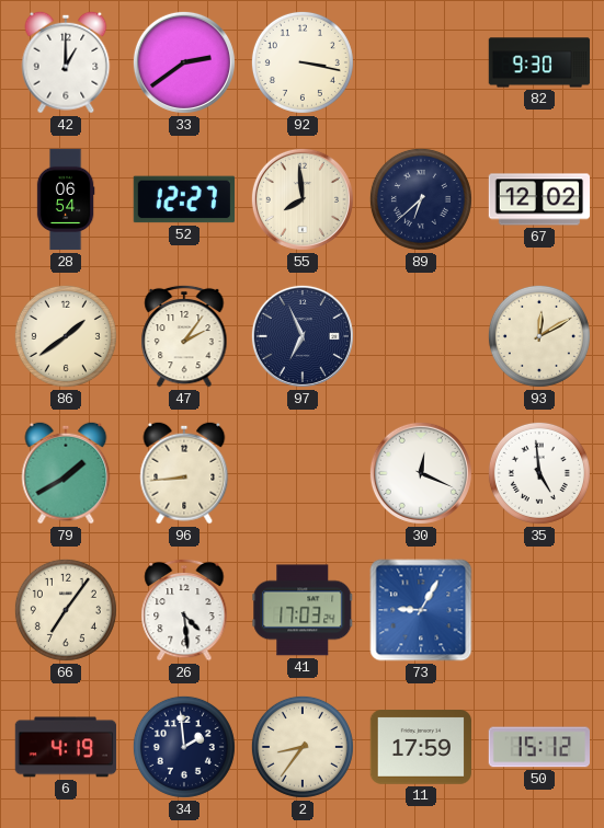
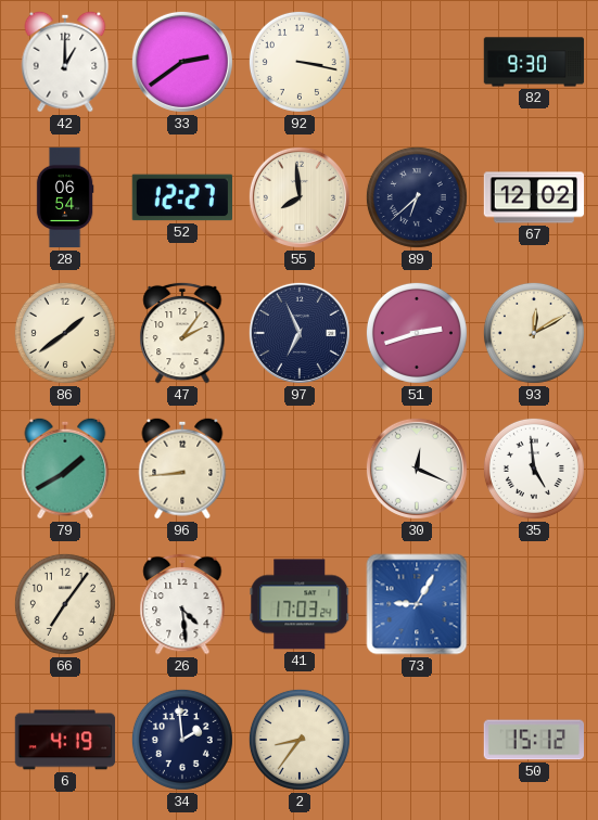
51: none -> 2:42
11: 17:59 -> none
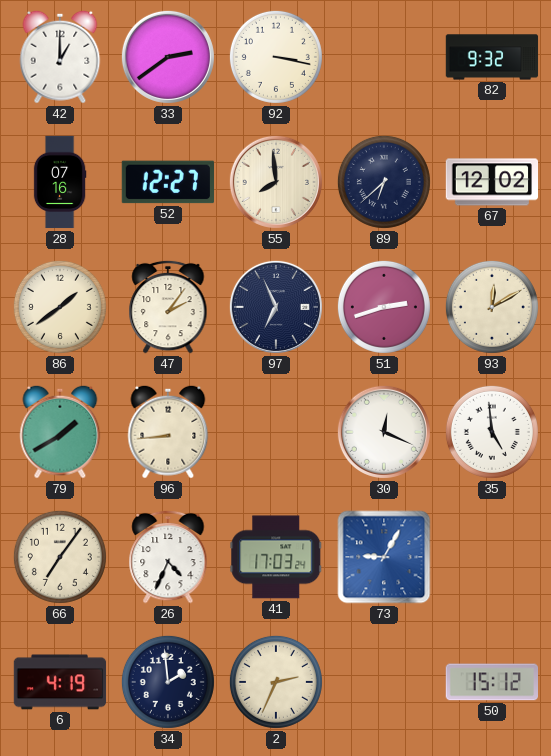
82: 9:30 -> 9:32
28: 06:54 -> 07:16
26: 4:29 -> 4:34
2: 8:36 -> 2:34
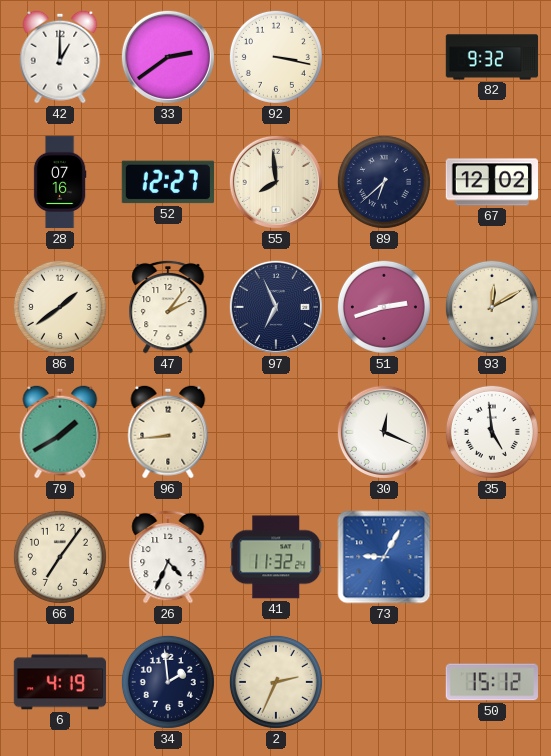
41: 17:03 -> 11:32
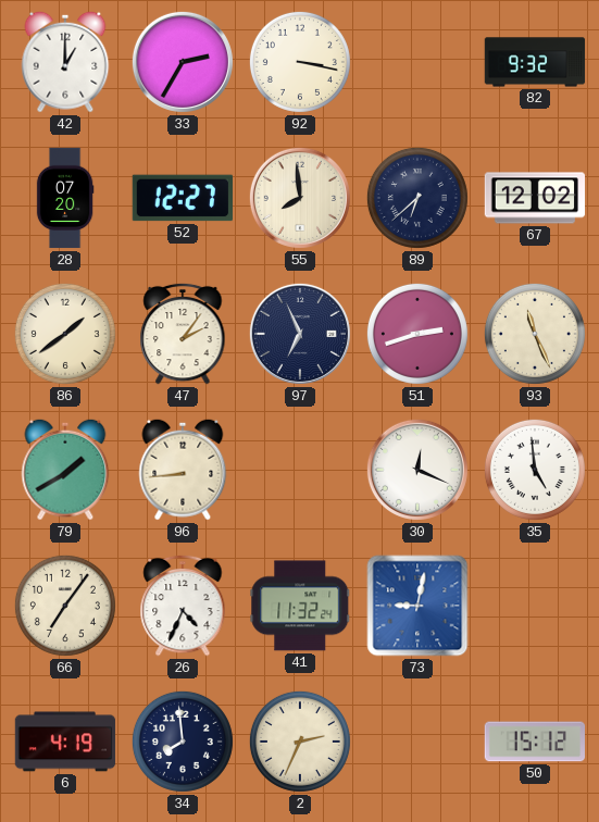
33: 2:39 -> 2:35
28: 07:16 -> 07:20
93: 12:10 -> 11:26
73: 9:05 -> 9:02
34: 1:59 -> 7:59
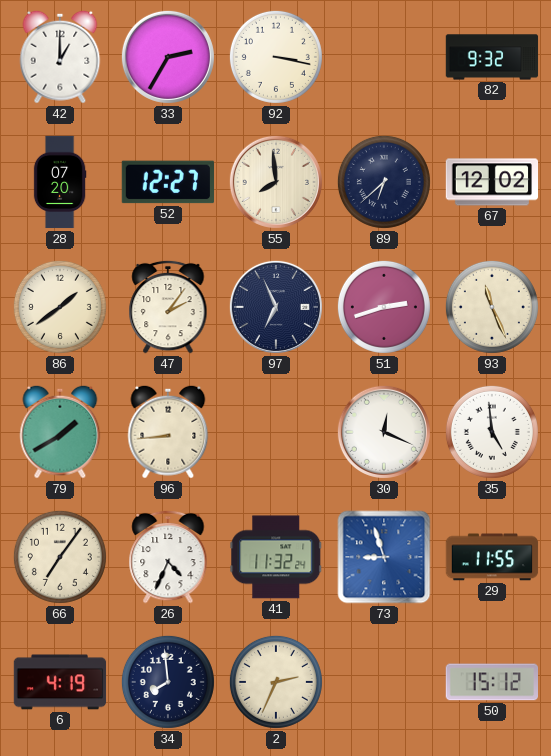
73: 9:02 -> 8:57
29: none -> 11:55
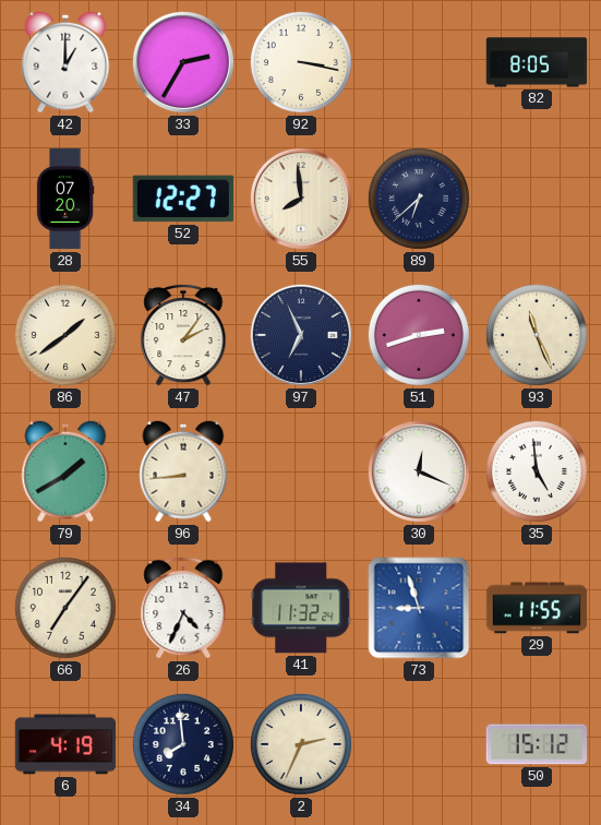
82: 9:32 -> 8:05
67: 12:02 -> none
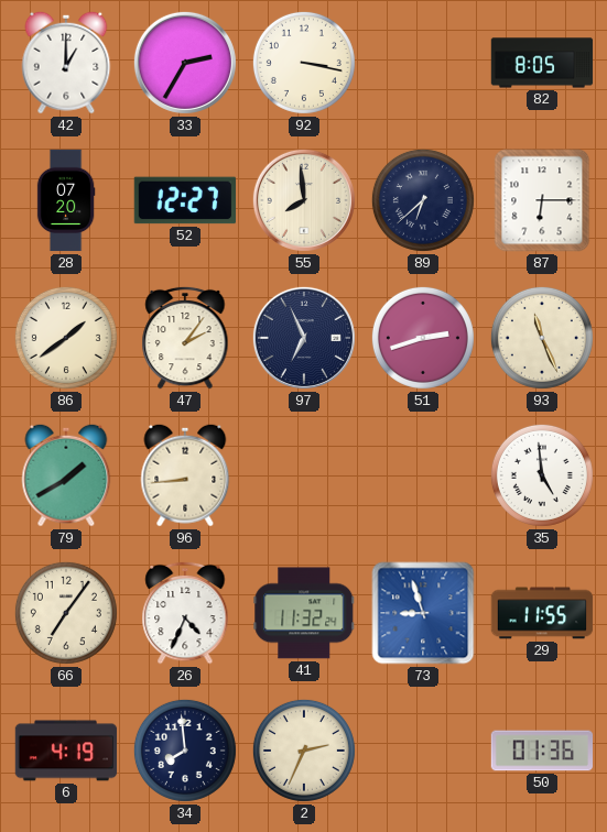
87: none -> 6:15
30: 12:19 -> none
50: 15:12 -> 01:36
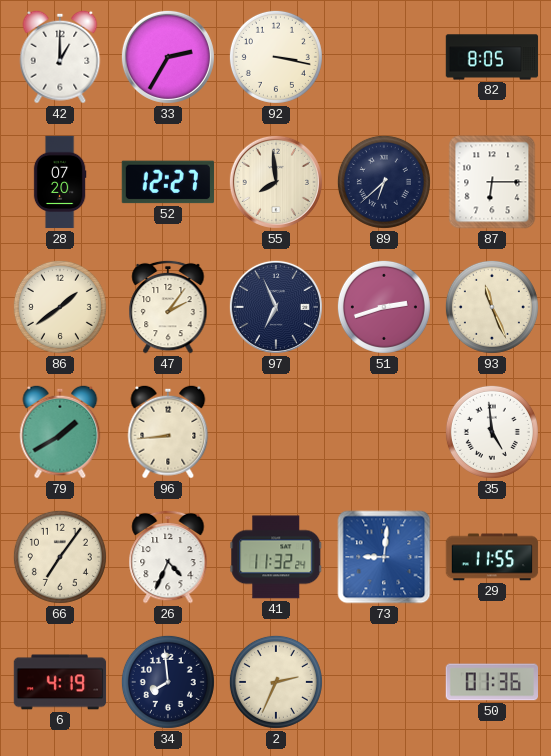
73: 8:57 -> 9:01
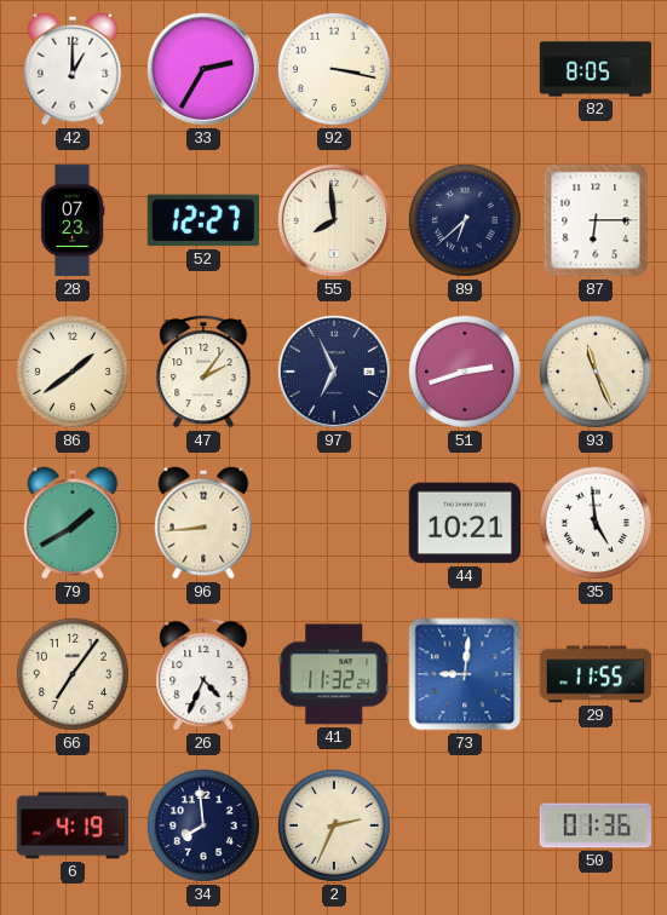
28: 07:20 -> 07:23
44: none -> 10:21
